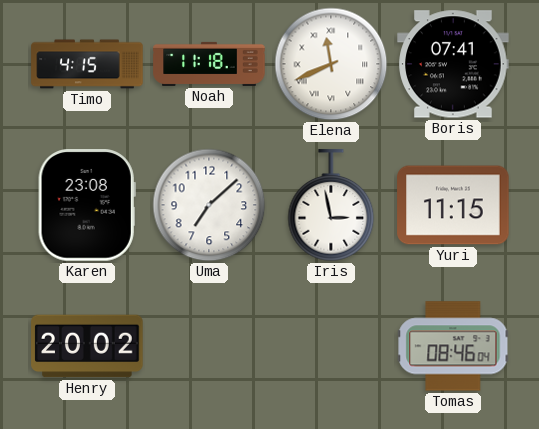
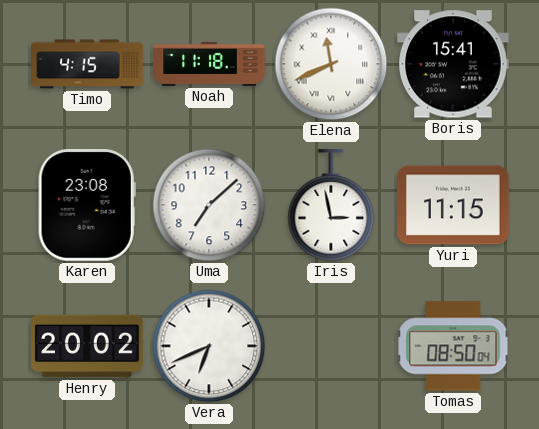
Boris: 07:41 -> 15:41
Vera: none -> 6:41
Tomas: 08:46 -> 08:50
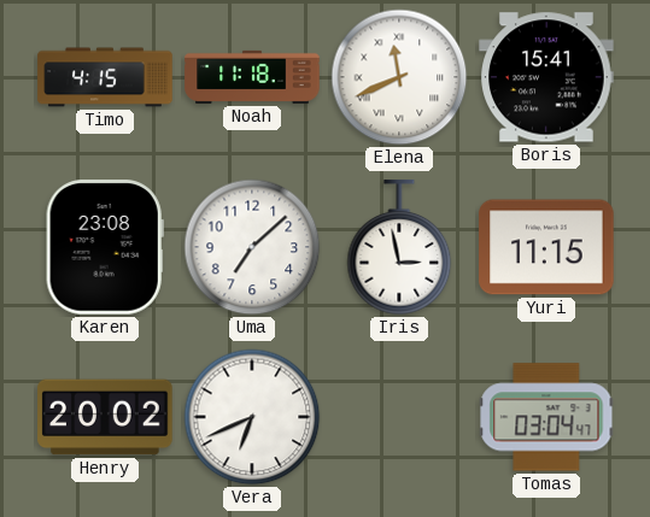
Tomas: 08:50 -> 03:04
